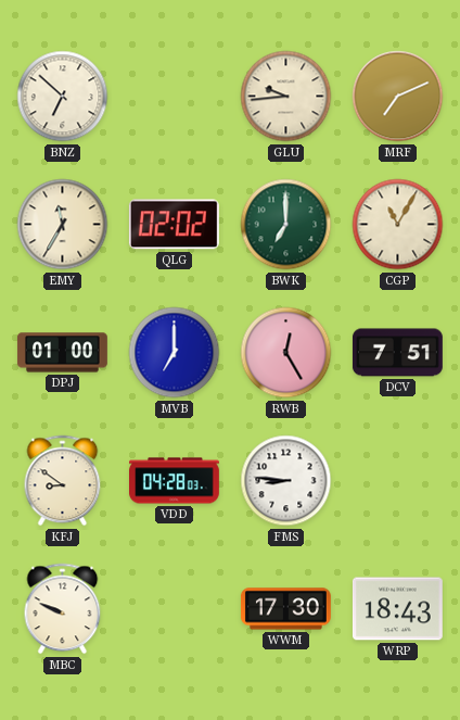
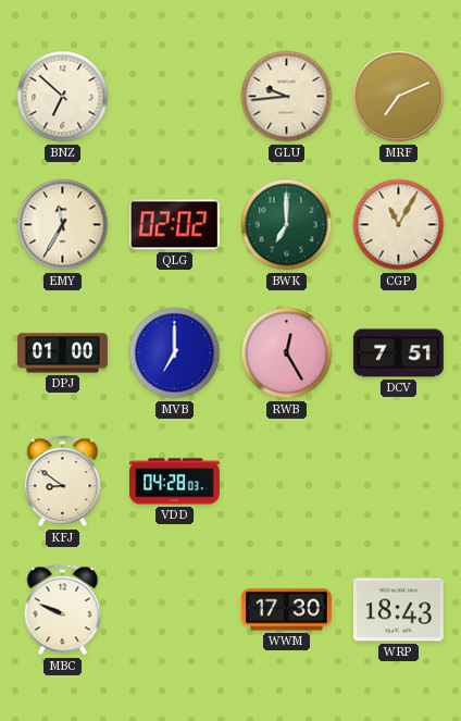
FMS: 8:46 -> none
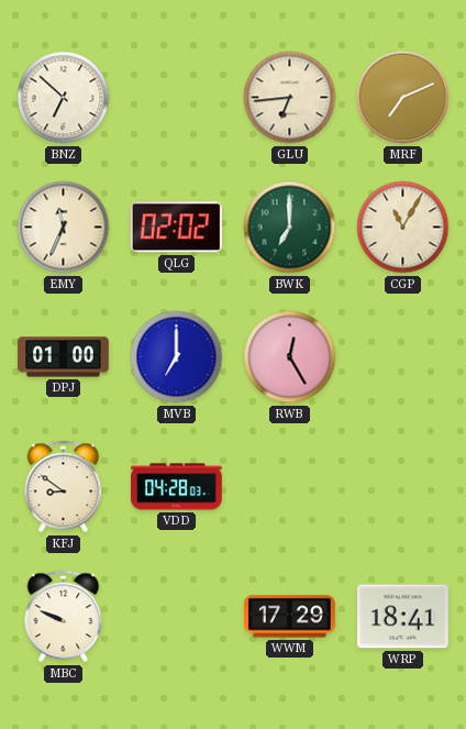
GLU: 9:44 -> 6:44
EMY: 11:35 -> 11:34
DCV: 7:51 -> none
WWM: 17:30 -> 17:29
WRP: 18:43 -> 18:41
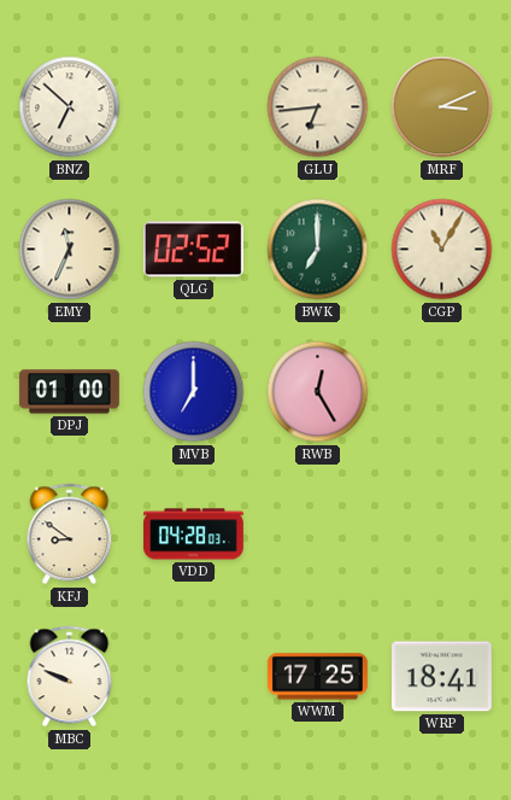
MRF: 7:11 -> 3:11
QLG: 02:02 -> 02:52
WWM: 17:29 -> 17:25
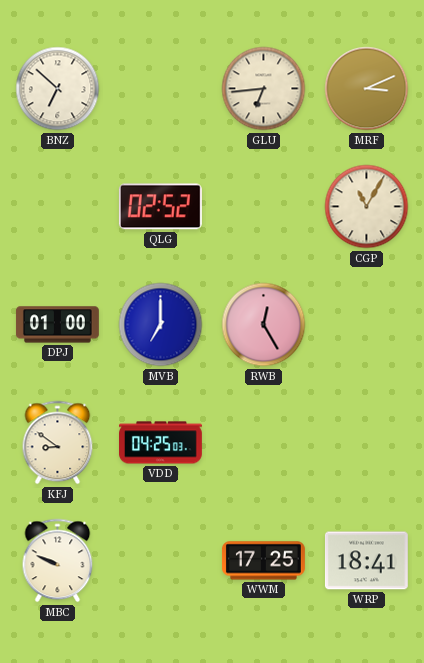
EMY: 11:34 -> none
BWK: 7:00 -> none
VDD: 04:28 -> 04:25
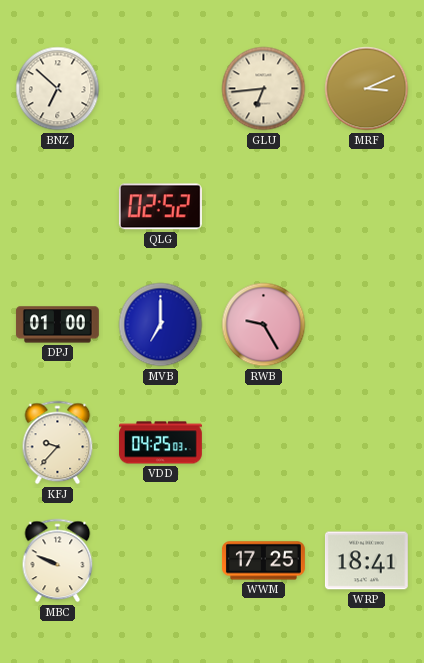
CGP: 11:05 -> none
RWB: 12:25 -> 9:25
KFJ: 8:51 -> 9:37
